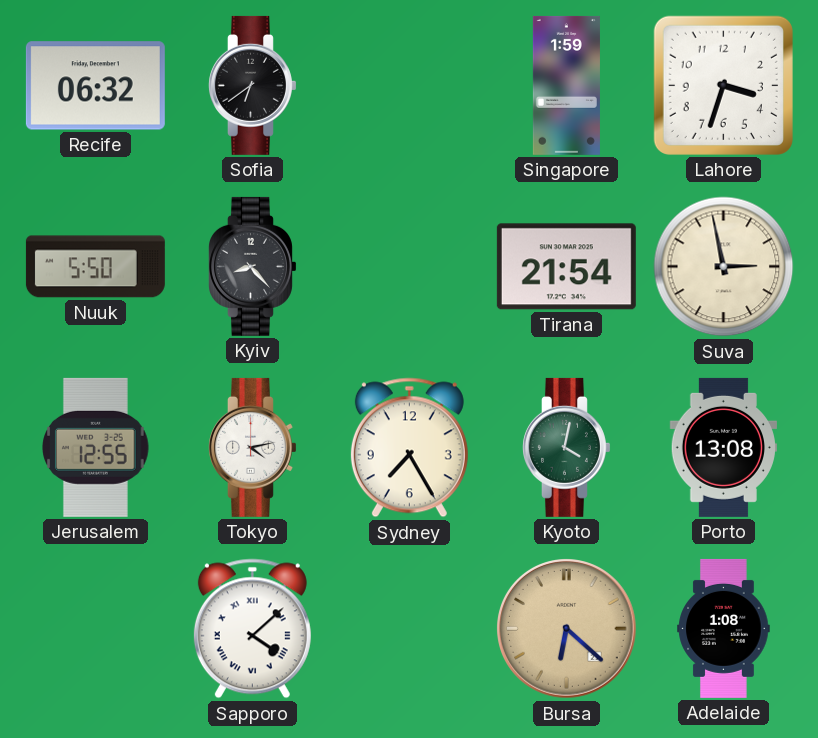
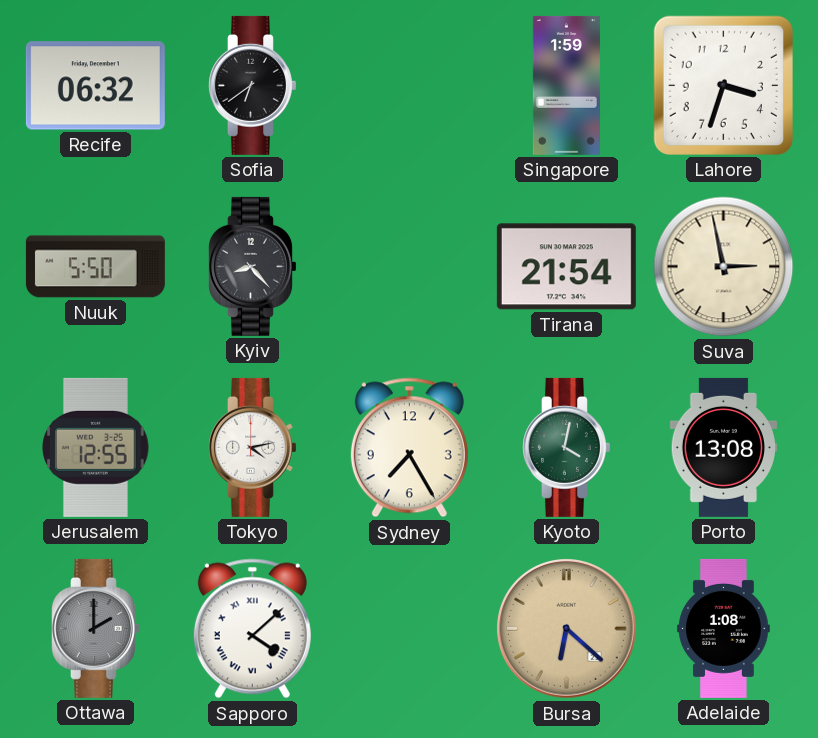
Ottawa: none -> 2:00
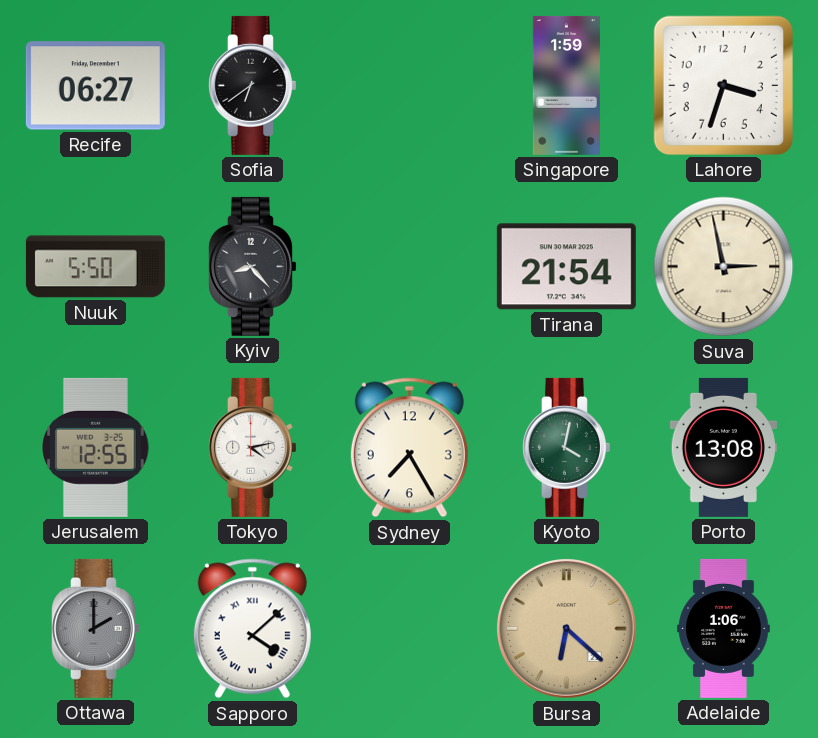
Recife: 06:32 -> 06:27
Adelaide: 1:08 -> 1:06
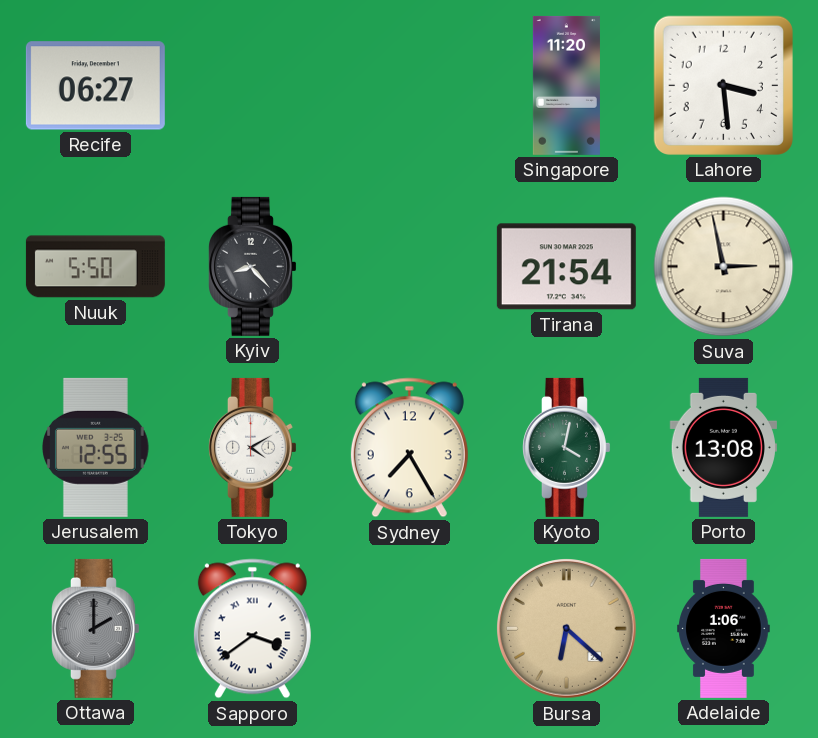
Sofia: 6:39 -> none
Singapore: 1:59 -> 11:20
Lahore: 3:33 -> 3:29
Tokyo: 4:13 -> 4:10
Sapporo: 4:08 -> 3:39
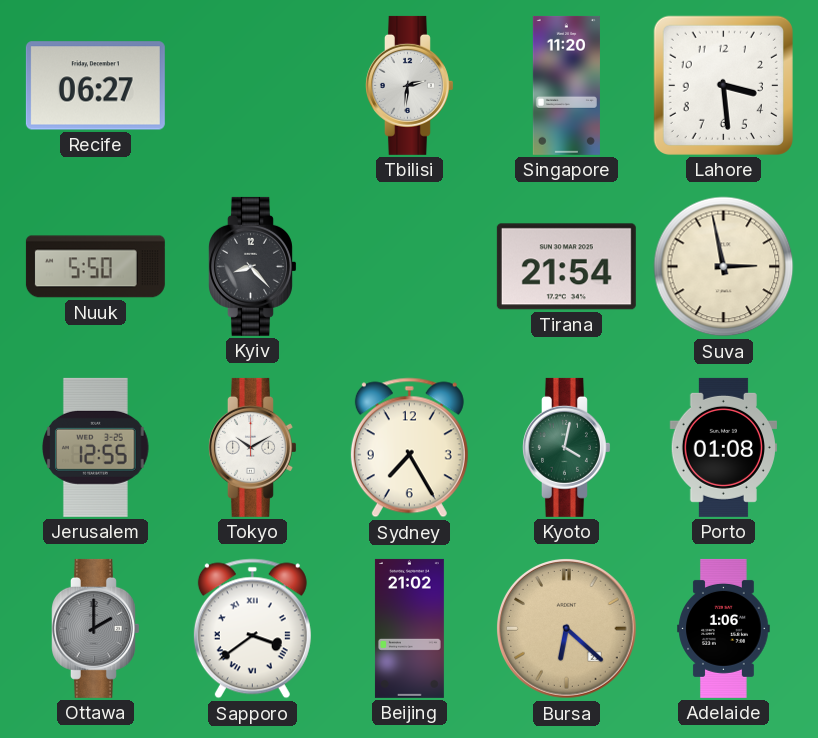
Tbilisi: none -> 2:31
Tokyo: 4:10 -> 10:10
Porto: 13:08 -> 01:08
Beijing: none -> 21:02
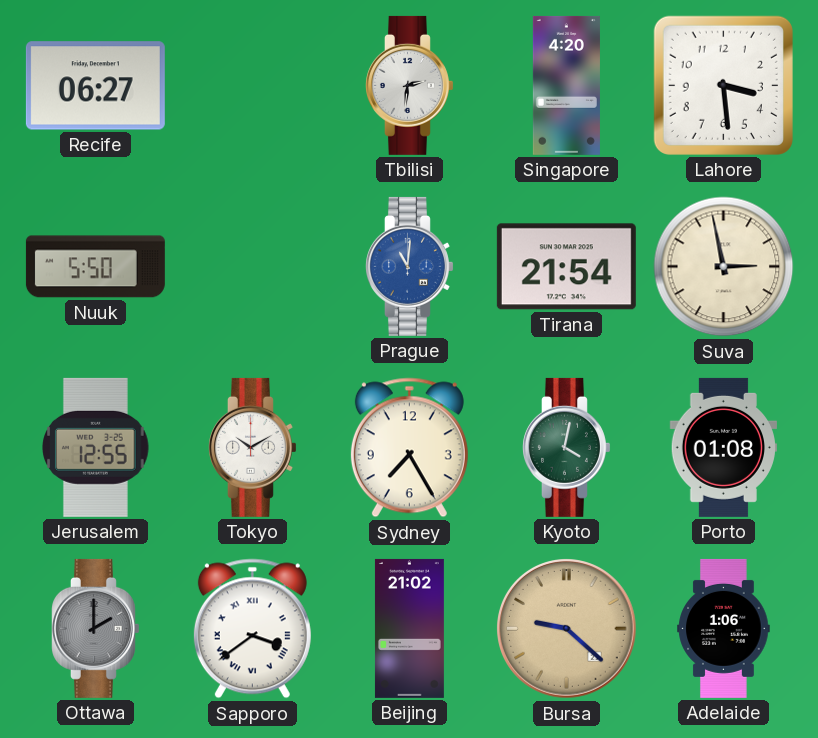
Singapore: 11:20 -> 4:20
Kyiv: 8:23 -> none
Prague: none -> 11:01
Bursa: 6:22 -> 9:22
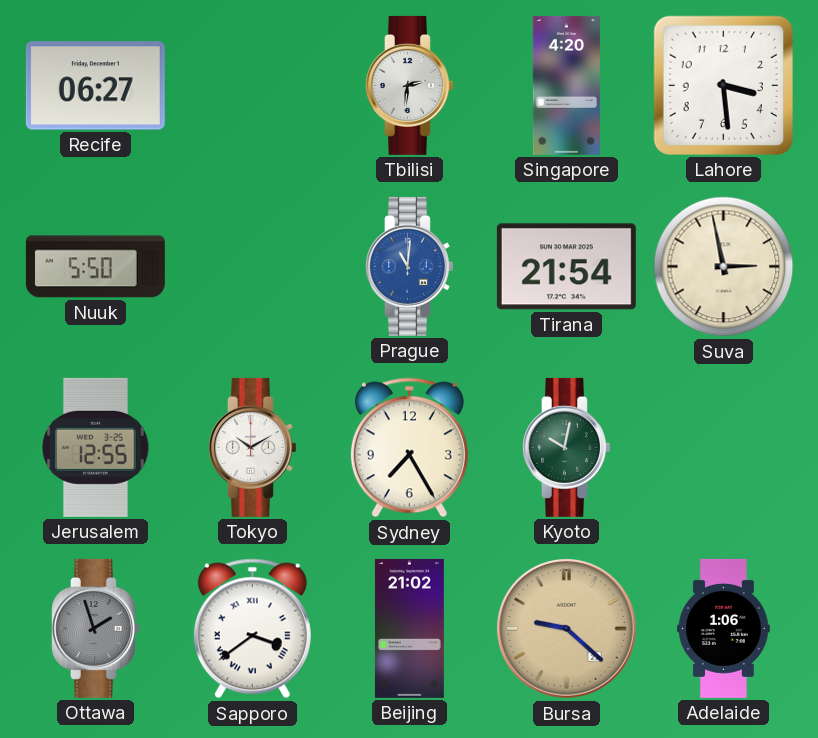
Kyoto: 4:02 -> 10:02
Porto: 01:08 -> none
Ottawa: 2:00 -> 1:57
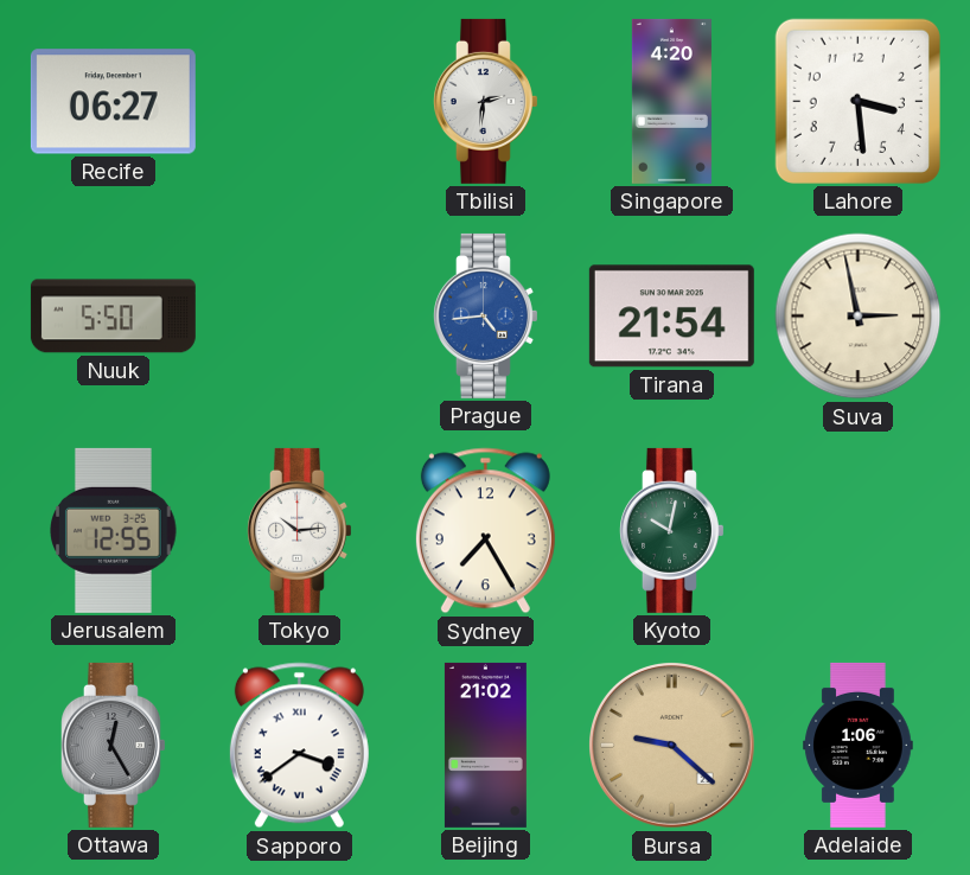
Prague: 11:01 -> 4:44
Tokyo: 10:10 -> 10:14
Ottawa: 1:57 -> 12:25
